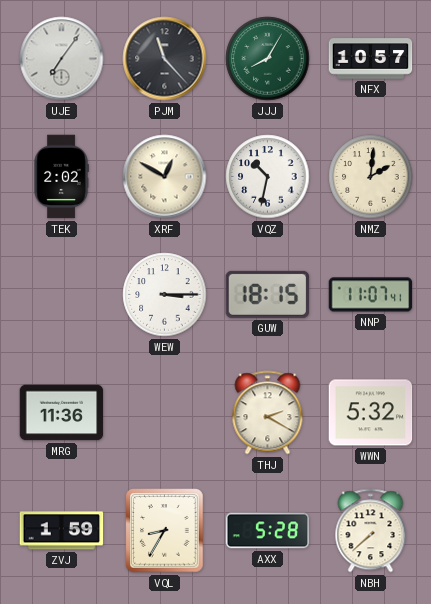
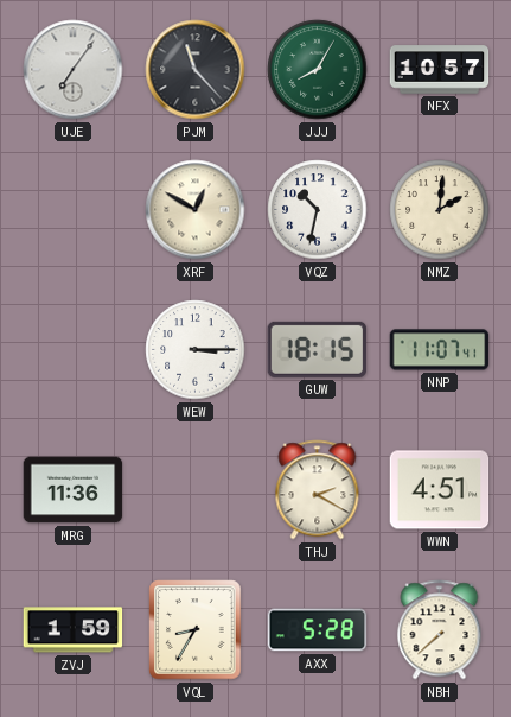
TEK: 2:02 -> none
WWN: 5:32 -> 4:51
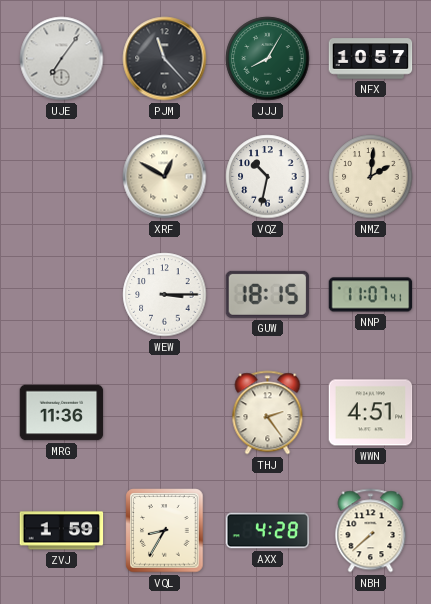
THJ: 2:20 -> 2:24
AXX: 5:28 -> 4:28
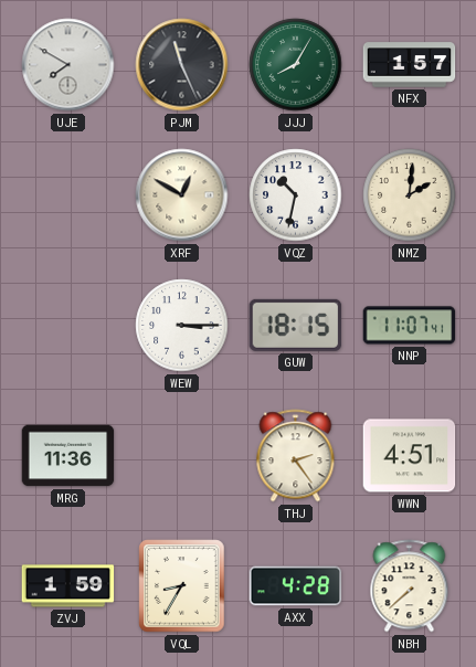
UJE: 7:06 -> 7:50
PJM: 11:23 -> 11:26
NFX: 10:57 -> 1:57
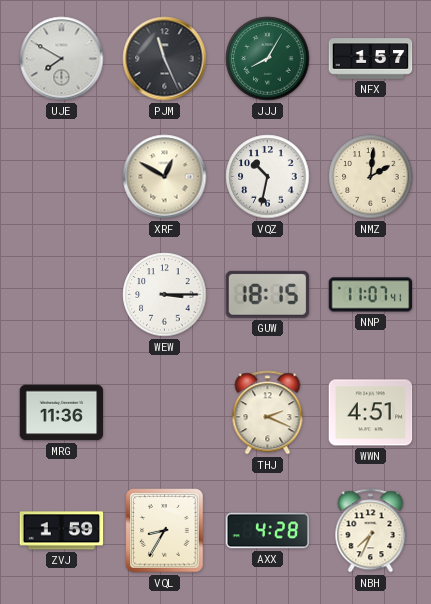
THJ: 2:24 -> 2:19
NBH: 7:38 -> 7:34
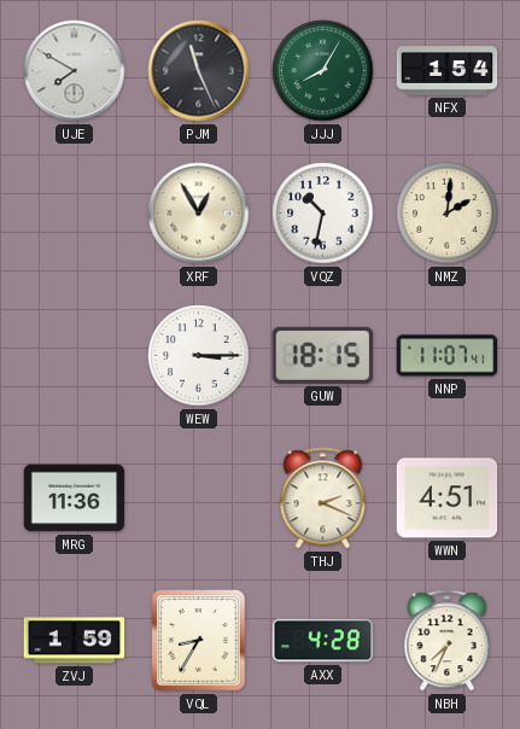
NFX: 1:57 -> 1:54
XRF: 12:50 -> 12:55
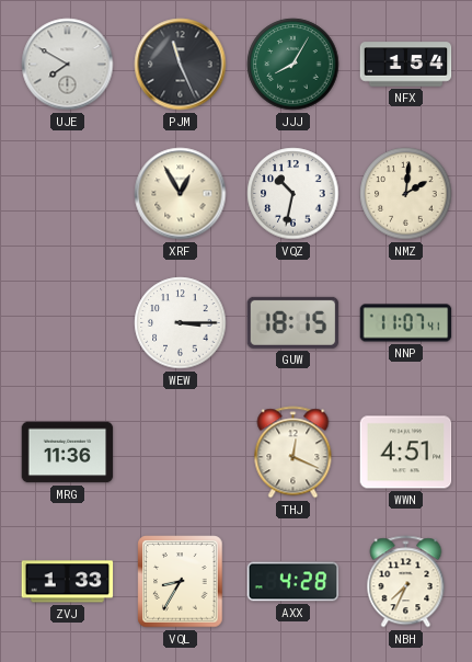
THJ: 2:19 -> 12:19
ZVJ: 1:59 -> 1:33
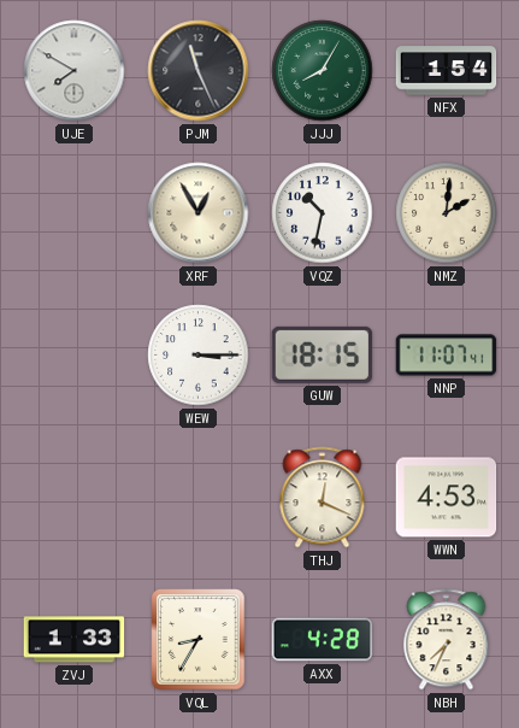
MRG: 11:36 -> none
WWN: 4:51 -> 4:53
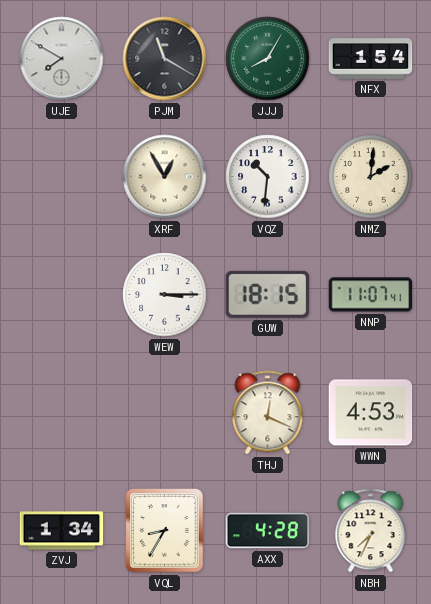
PJM: 11:26 -> 11:20
VQZ: 10:32 -> 10:31
ZVJ: 1:33 -> 1:34
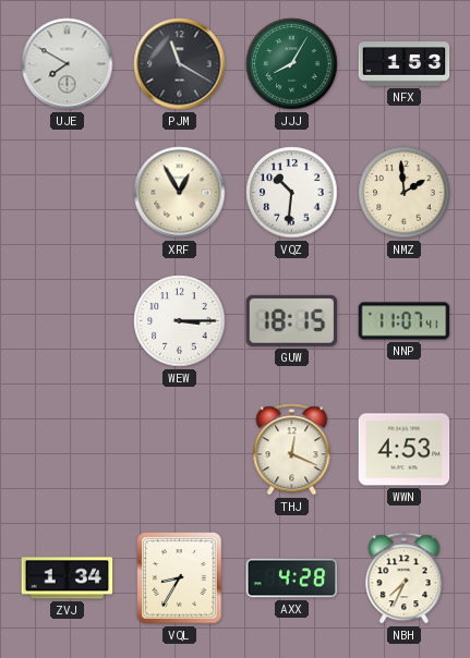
NFX: 1:54 -> 1:53
NMZ: 2:01 -> 1:59
